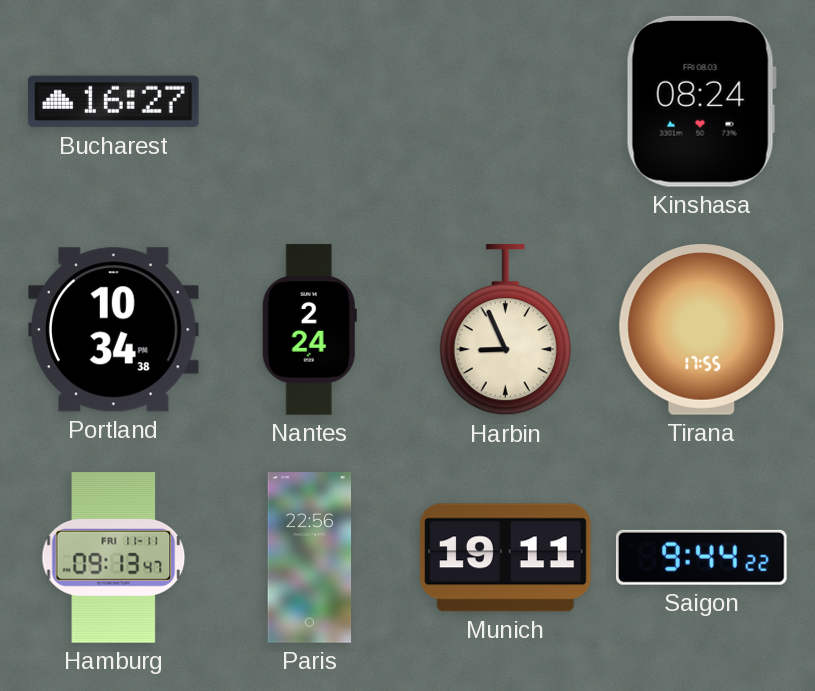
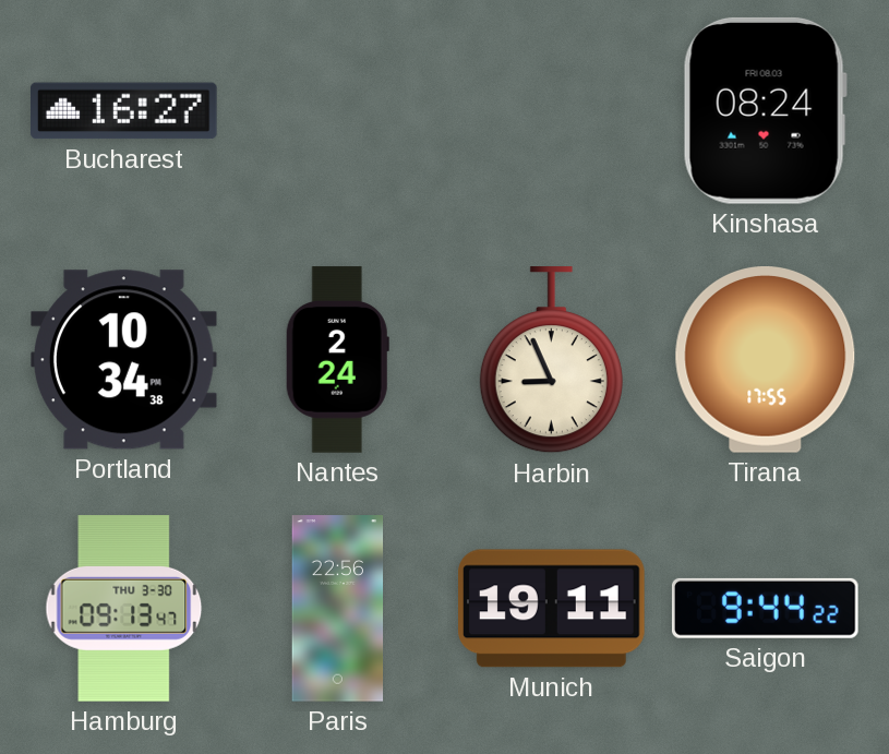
Hamburg date: FRI 11-11 -> THU 3-30
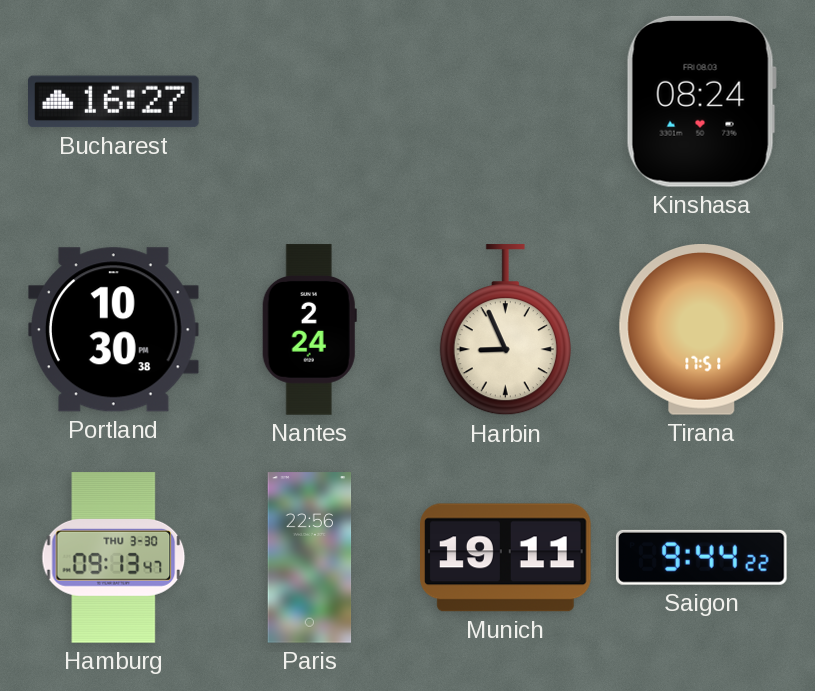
Portland: 10:34 -> 10:30
Tirana: 17:55 -> 17:51
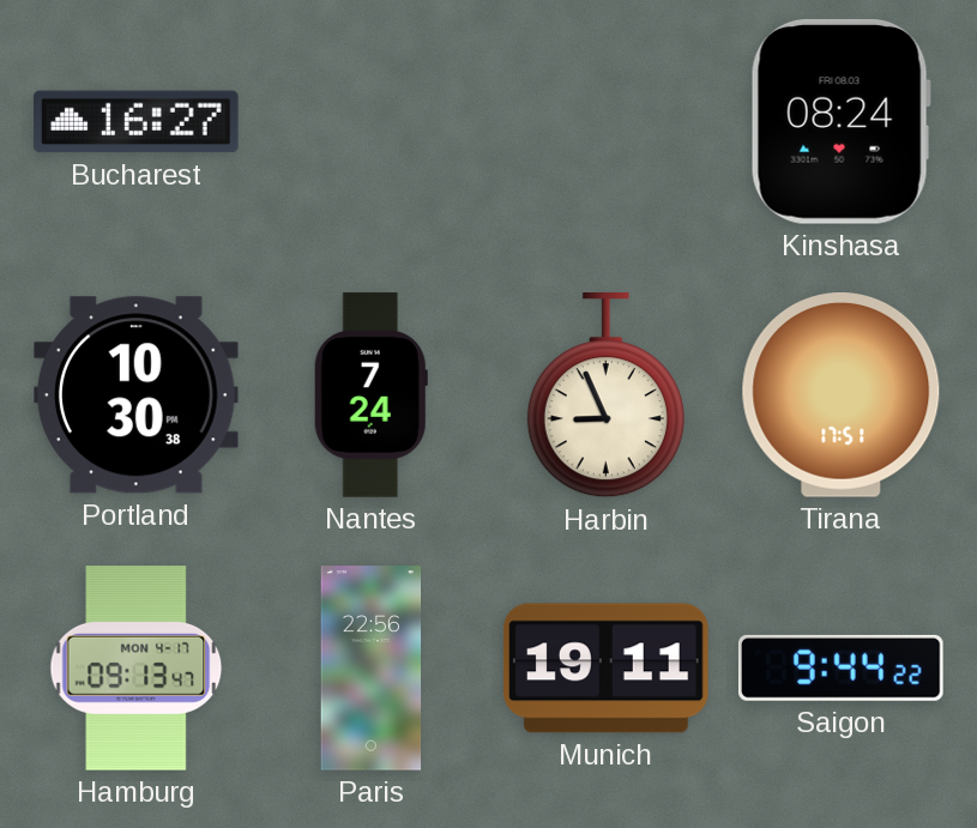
Nantes: 2:24 -> 7:24
Hamburg date: THU 3-30 -> MON 4-17
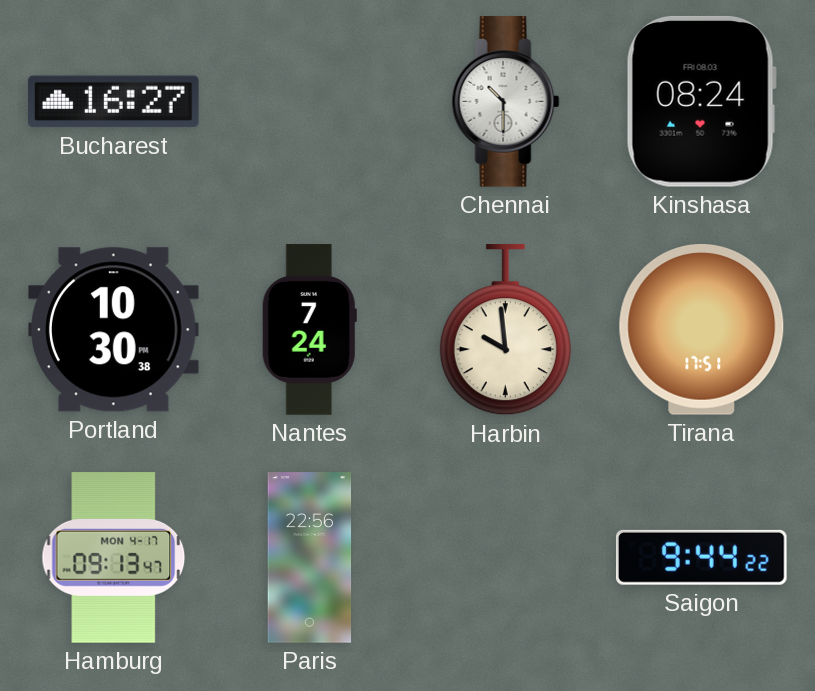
Chennai: none -> 10:30
Harbin: 8:56 -> 9:59
Munich: 19:11 -> none
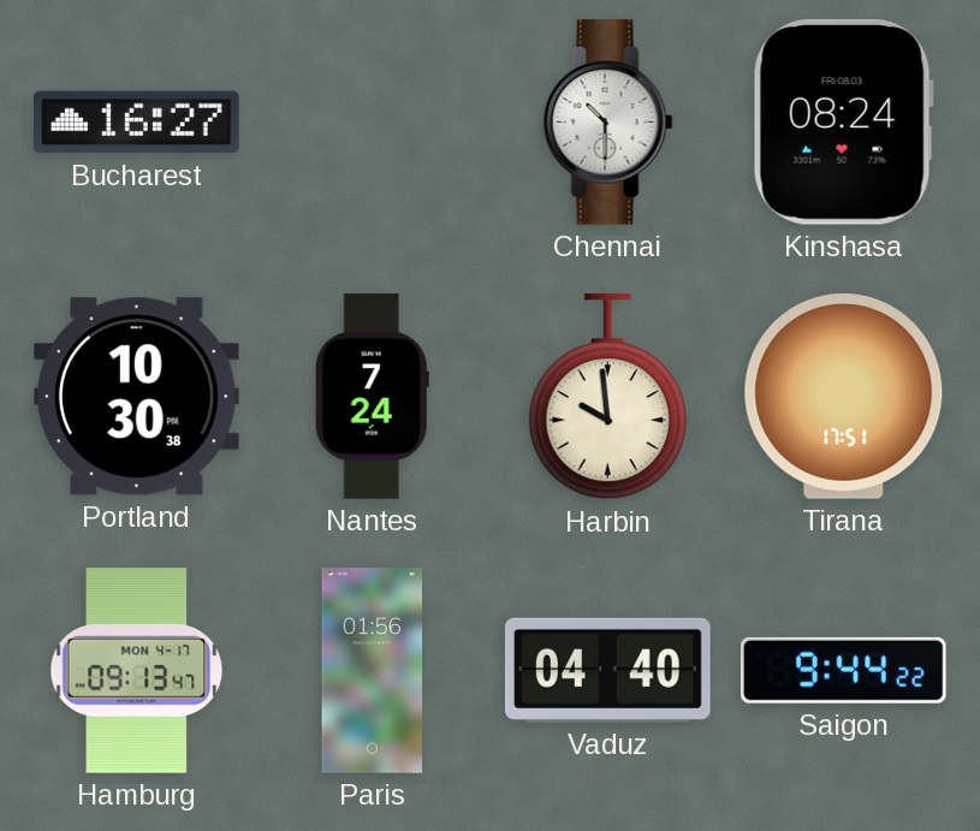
Paris: 22:56 -> 01:56
Vaduz: none -> 04:40
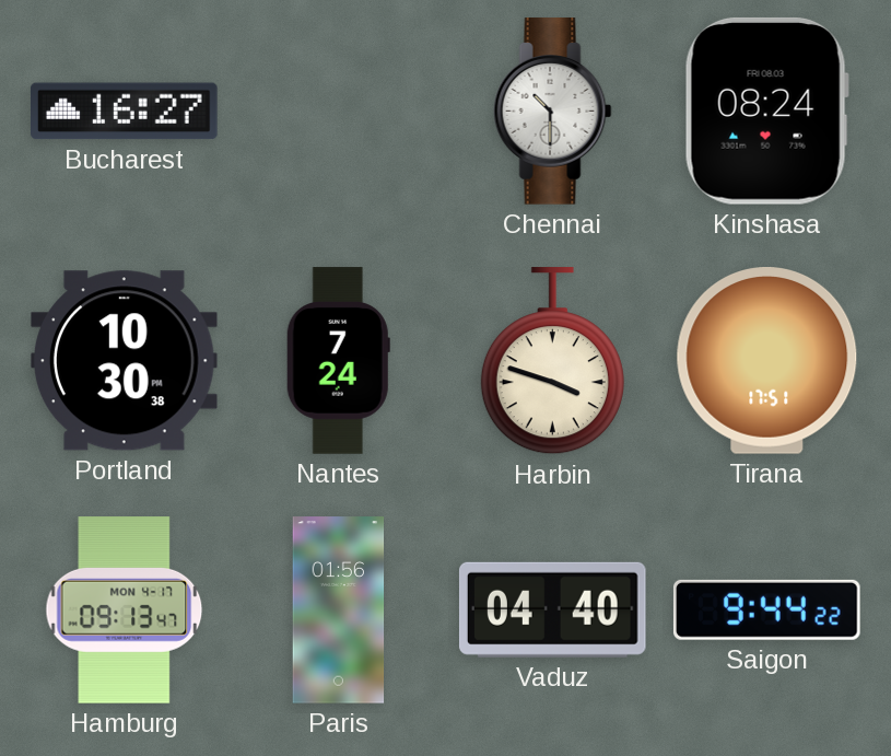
Harbin: 9:59 -> 3:48
